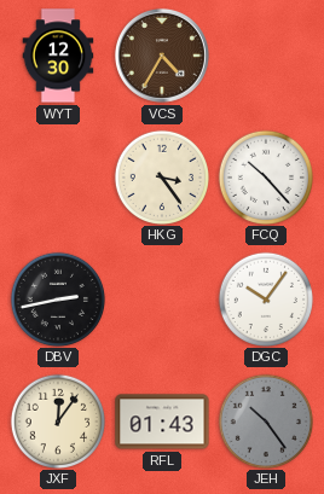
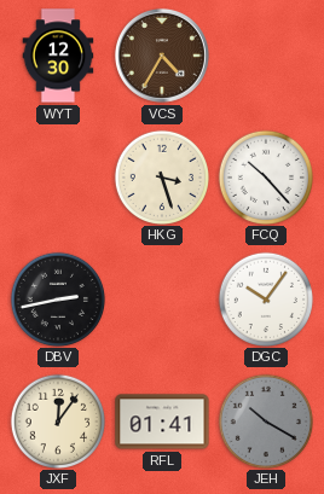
HKG: 3:24 -> 3:27
RFL: 01:43 -> 01:41
JEH: 10:24 -> 10:20
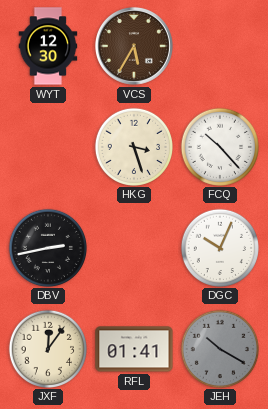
VCS: 4:35 -> 5:35
DGC: 10:06 -> 10:04
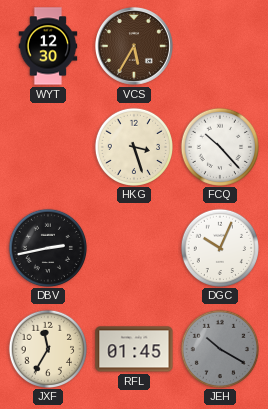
JXF: 12:06 -> 11:35
RFL: 01:41 -> 01:45
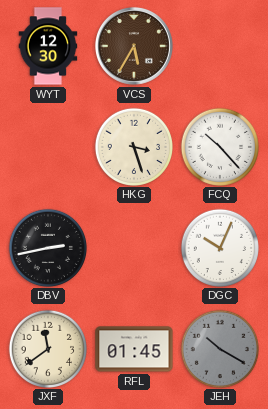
JXF: 11:35 -> 11:39
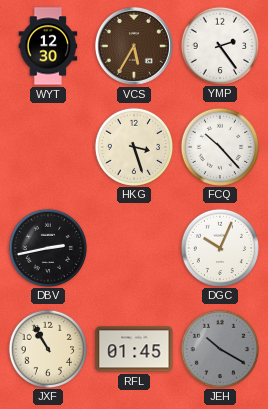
YMP: none -> 2:24
JXF: 11:39 -> 10:55
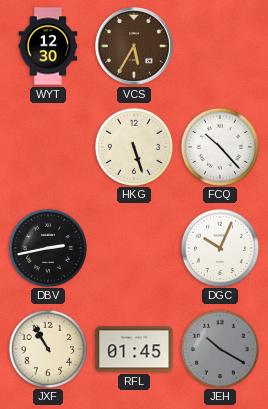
YMP: 2:24 -> none
HKG: 3:27 -> 5:27
